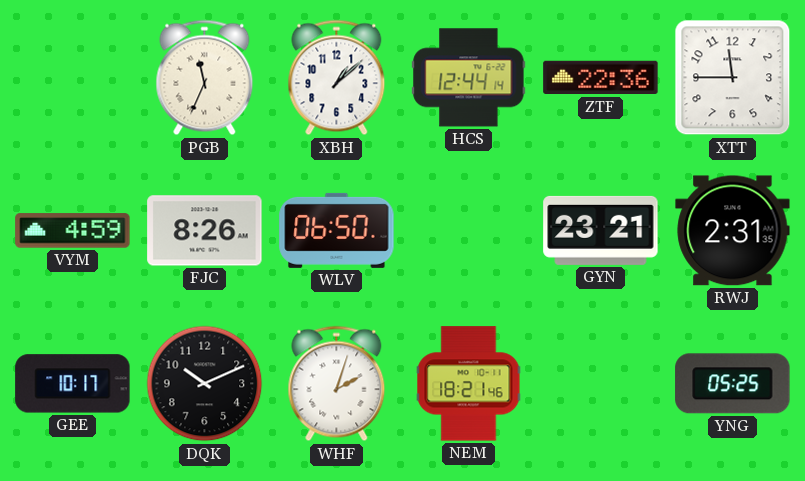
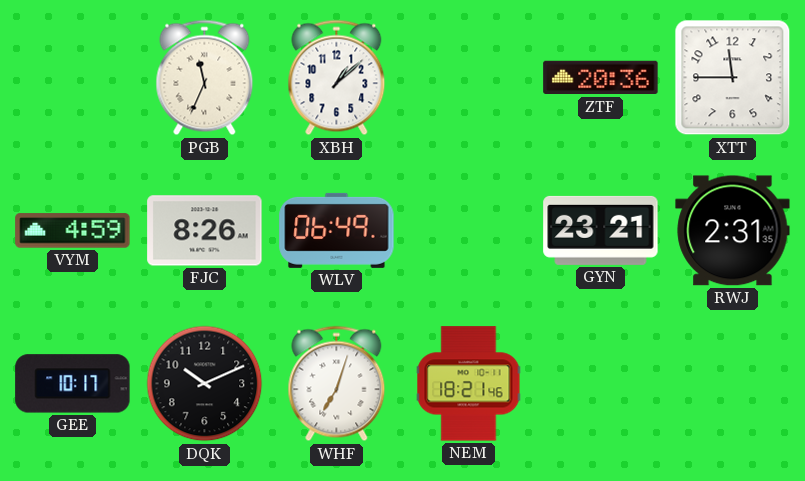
HCS: 12:44 -> none
ZTF: 22:36 -> 20:36
WLV: 06:50 -> 06:49
WHF: 2:03 -> 7:03
YNG: 05:25 -> none
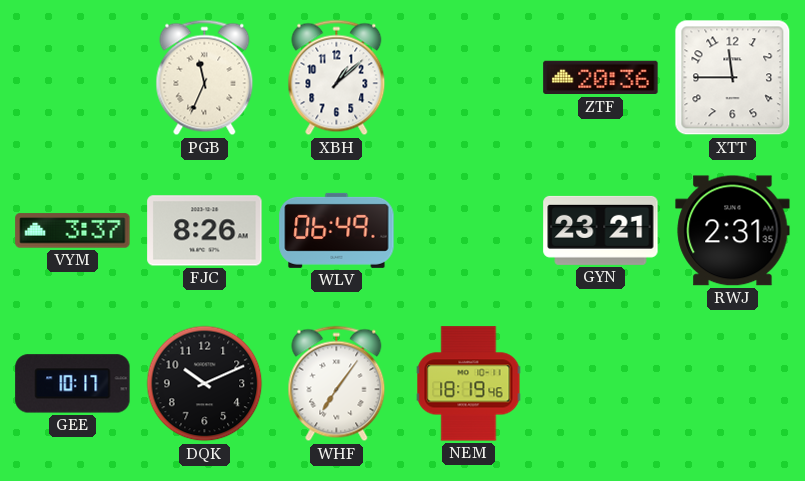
VYM: 4:59 -> 3:37
WHF: 7:03 -> 7:06
NEM: 18:21 -> 18:19
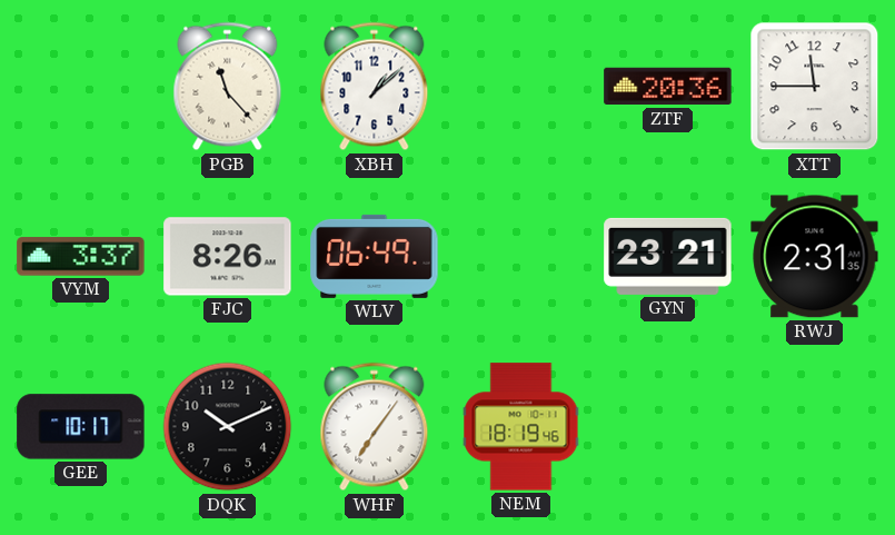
PGB: 11:34 -> 11:23
